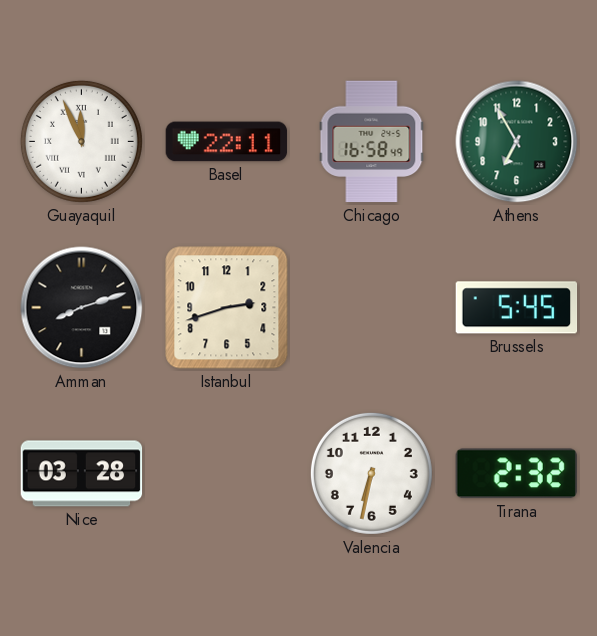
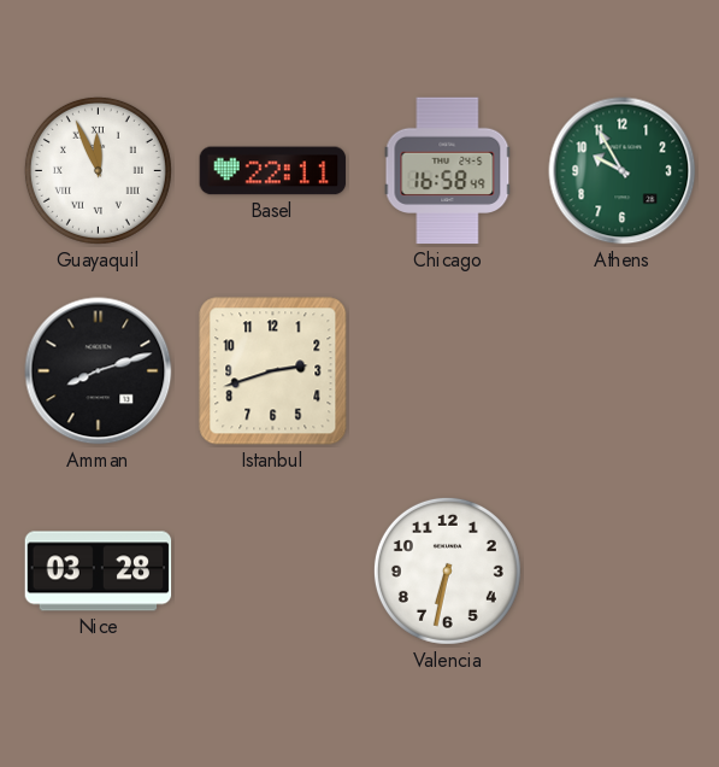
Athens: 6:55 -> 9:55
Brussels: 5:45 -> none
Tirana: 2:32 -> none
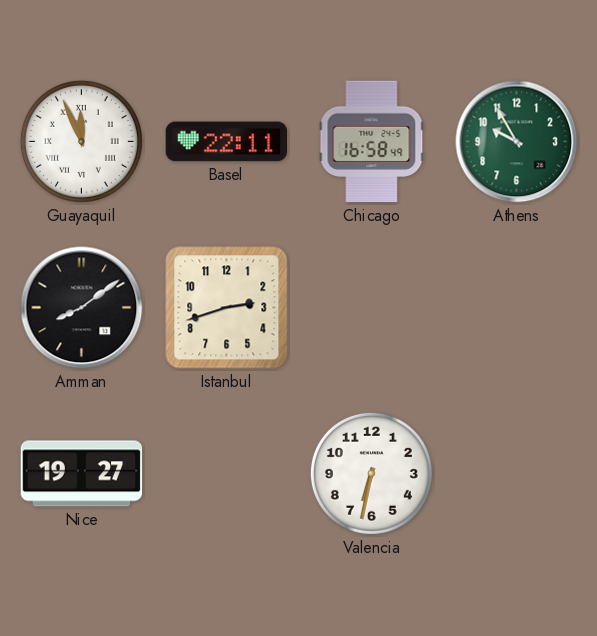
Amman: 8:12 -> 8:09
Nice: 03:28 -> 19:27
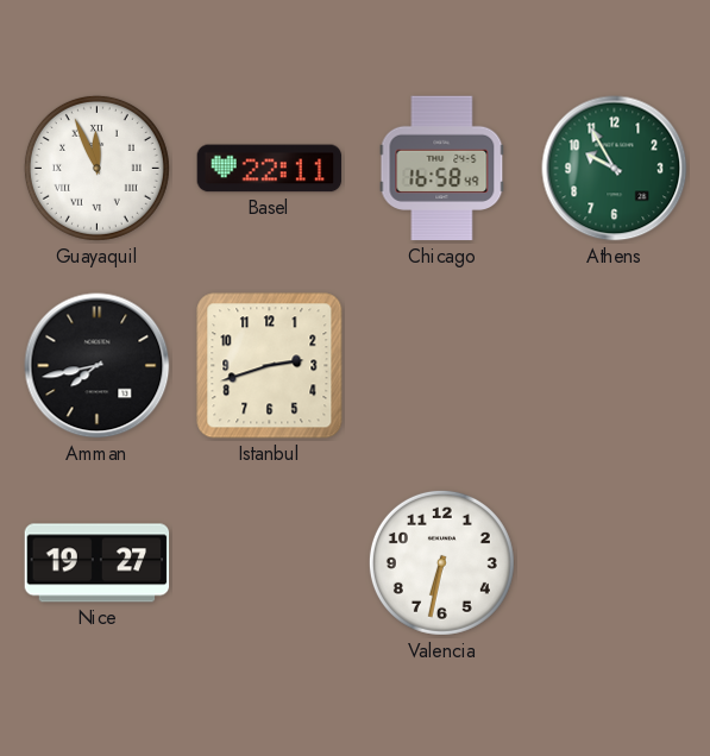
Amman: 8:09 -> 7:43
